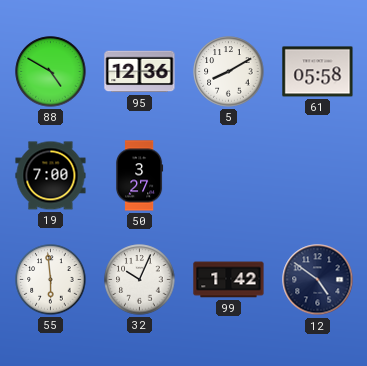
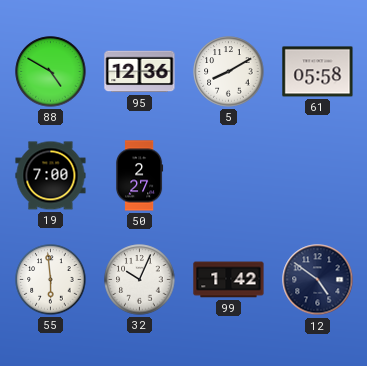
50: 3:27 -> 2:27
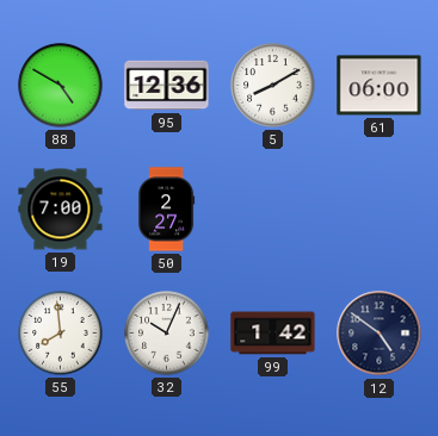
61: 05:58 -> 06:00
55: 5:59 -> 7:59
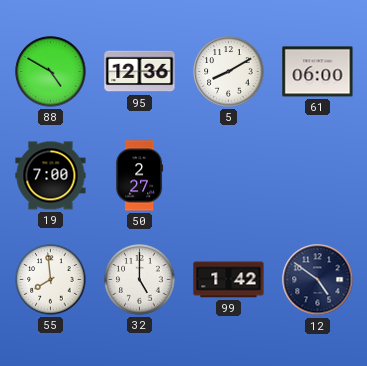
32: 10:04 -> 5:00
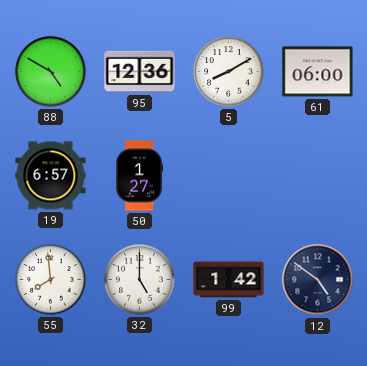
19: 7:00 -> 6:57
50: 2:27 -> 1:27
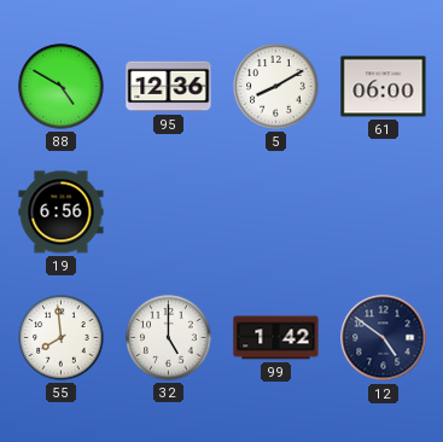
19: 6:57 -> 6:56
50: 1:27 -> none
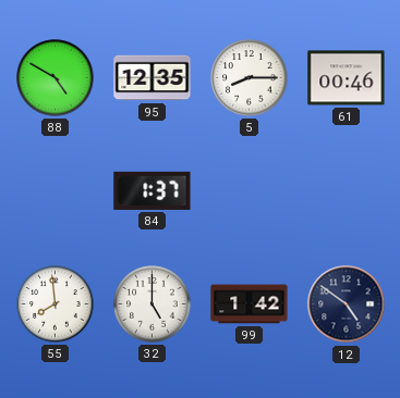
95: 12:36 -> 12:35
5: 8:10 -> 8:15
61: 06:00 -> 00:46
19: 6:56 -> none
84: none -> 1:37
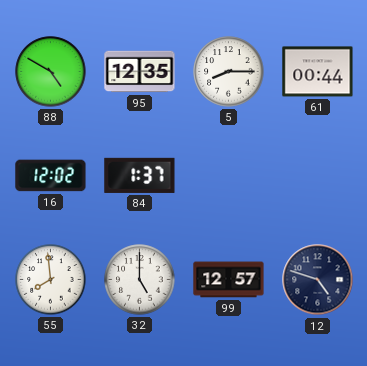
61: 00:46 -> 00:44
16: none -> 12:02
99: 1:42 -> 12:57
12: 4:51 -> 4:48
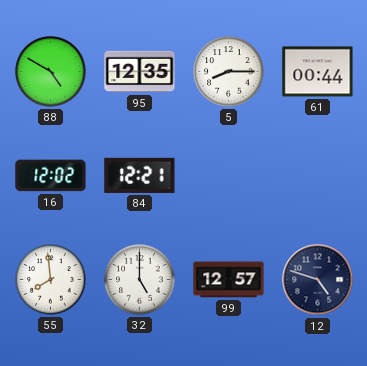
84: 1:37 -> 12:21
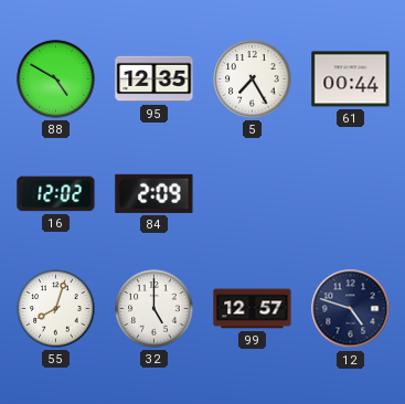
5: 8:15 -> 7:25
84: 12:21 -> 2:09
55: 7:59 -> 8:03
